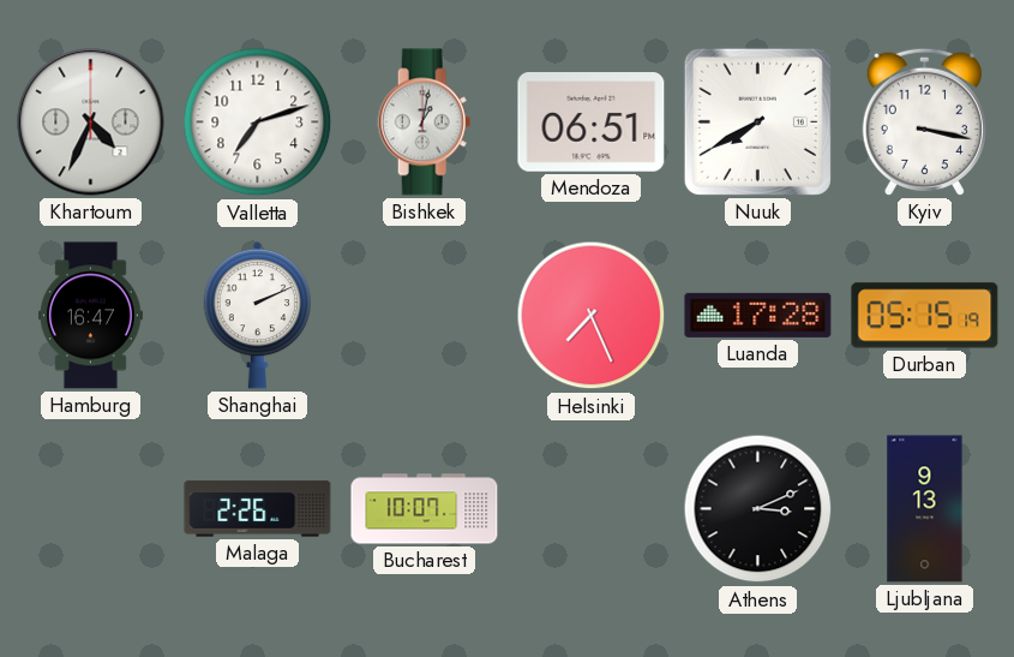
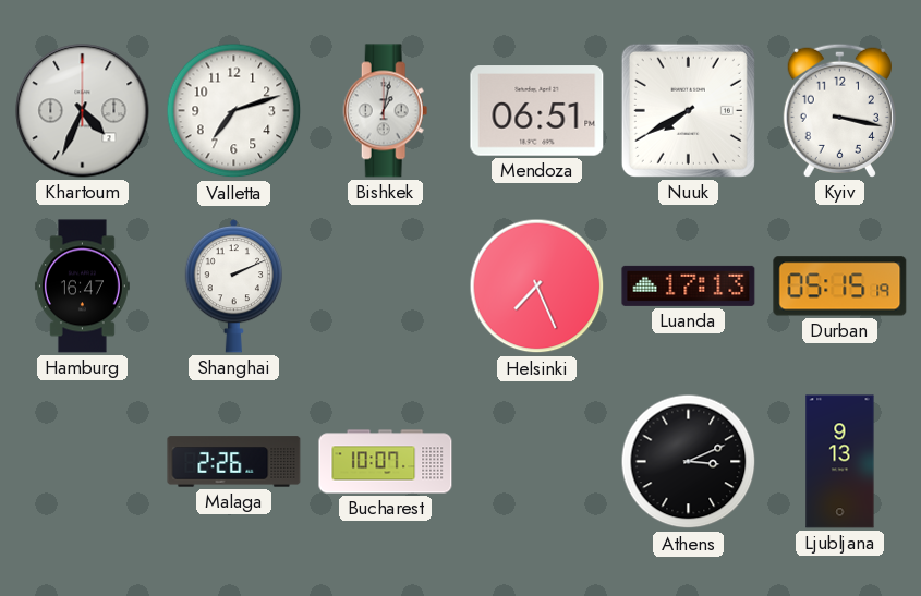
Luanda: 17:28 -> 17:13
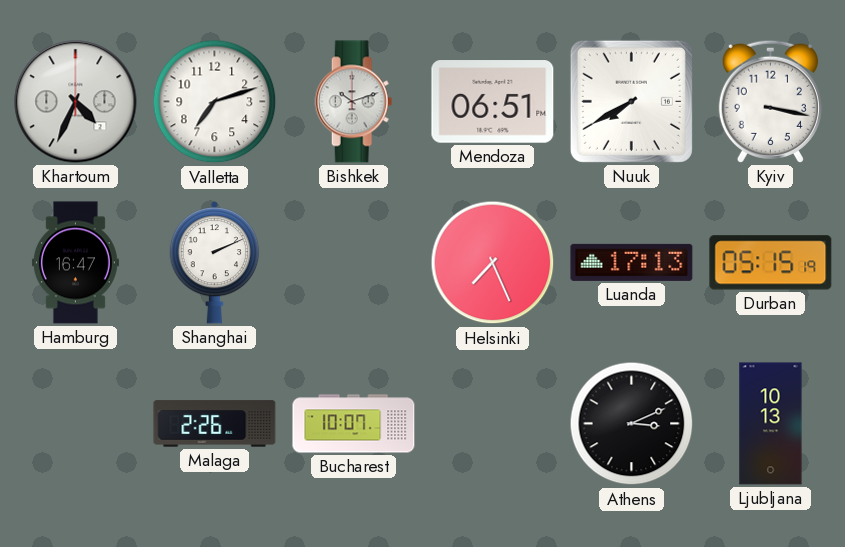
Bishkek: 1:02 -> 10:12
Ljubljana: 9:13 -> 10:13
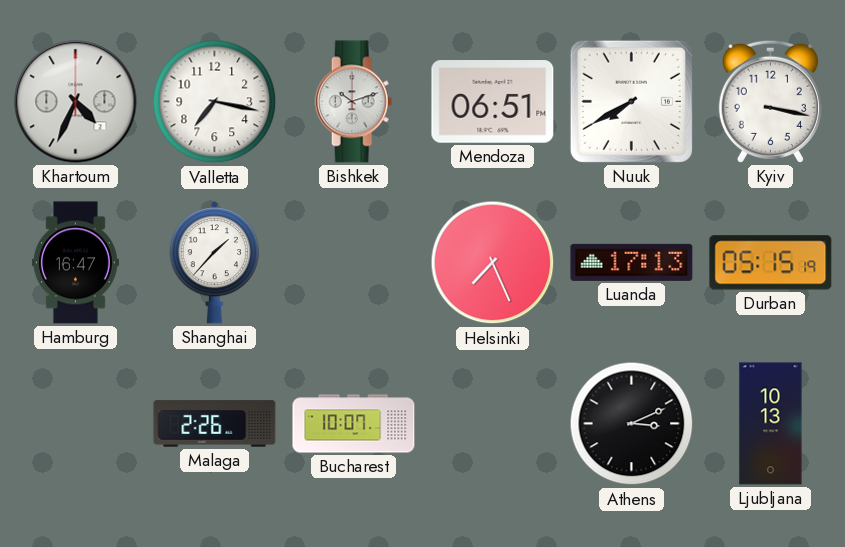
Valletta: 7:12 -> 7:17
Shanghai: 2:11 -> 1:37
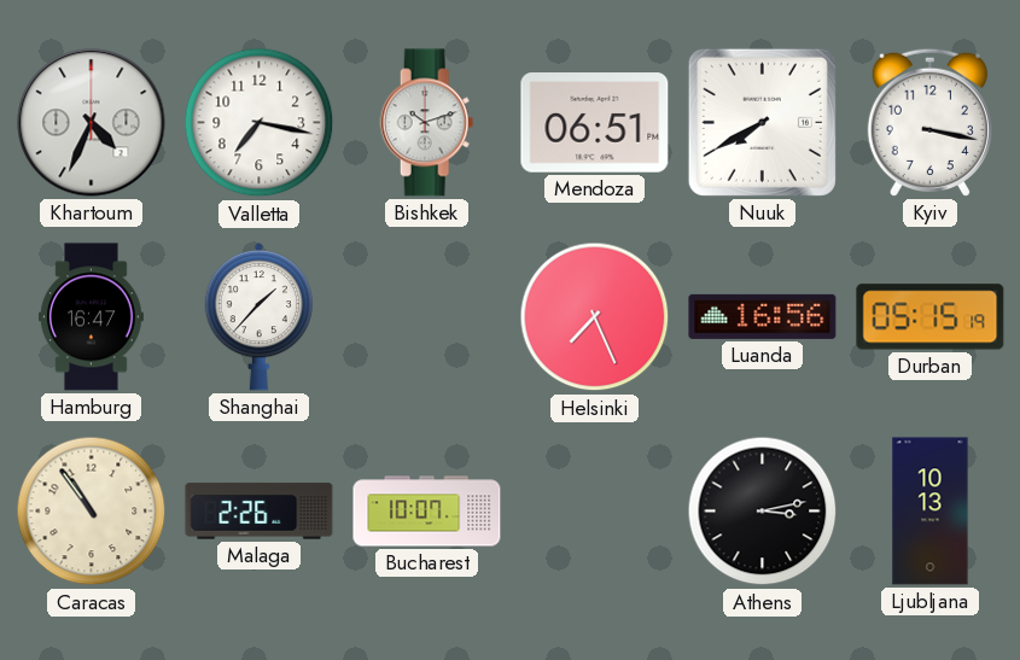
Luanda: 17:13 -> 16:56
Caracas: none -> 10:54
Athens: 3:11 -> 3:13
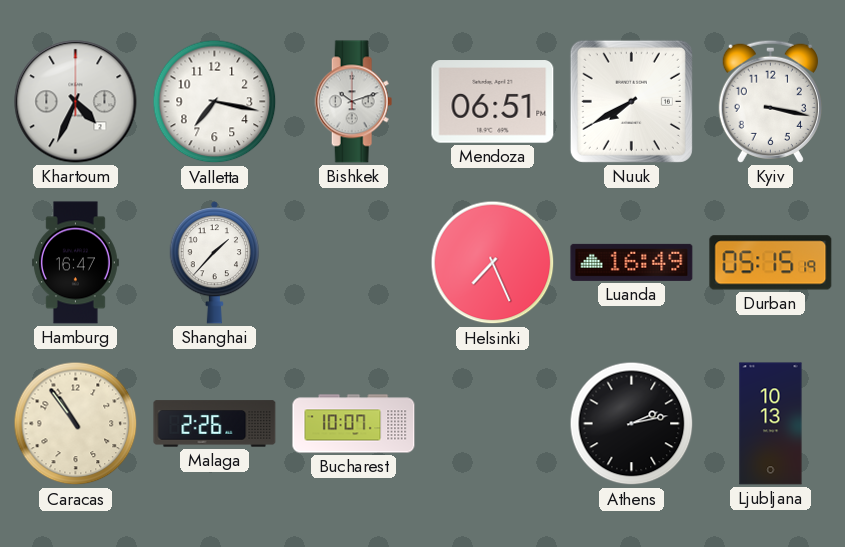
Luanda: 16:56 -> 16:49
Athens: 3:13 -> 2:13
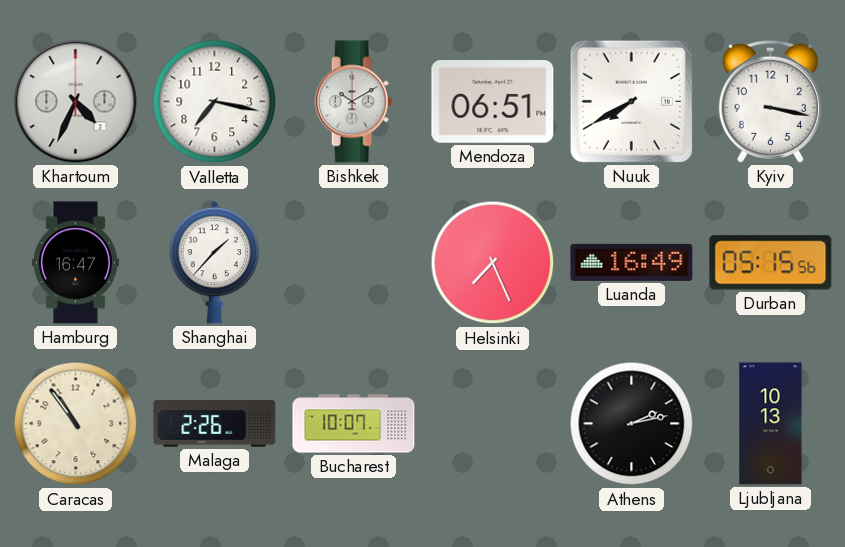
Bishkek: 10:12 -> 10:10
Durban: 05:15:19 -> 05:15:56
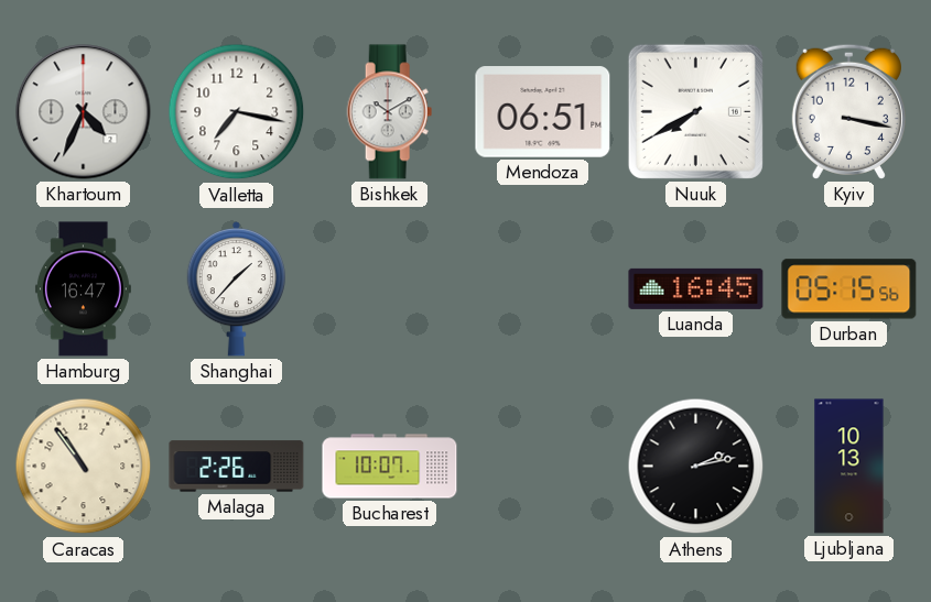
Helsinki: 7:26 -> none
Luanda: 16:49 -> 16:45
